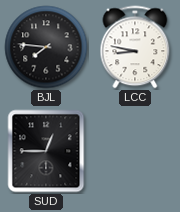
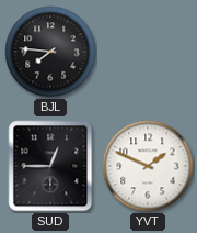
LCC: 8:47 -> none
YVT: none -> 1:49
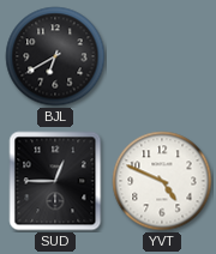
BJL: 7:46 -> 6:40
YVT: 1:49 -> 4:49
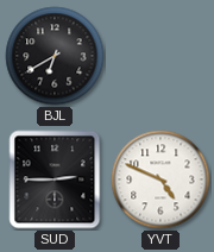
SUD: 12:45 -> 2:45
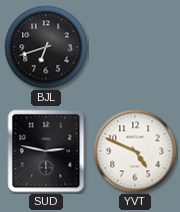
BJL: 6:40 -> 6:42
SUD: 2:45 -> 2:47
